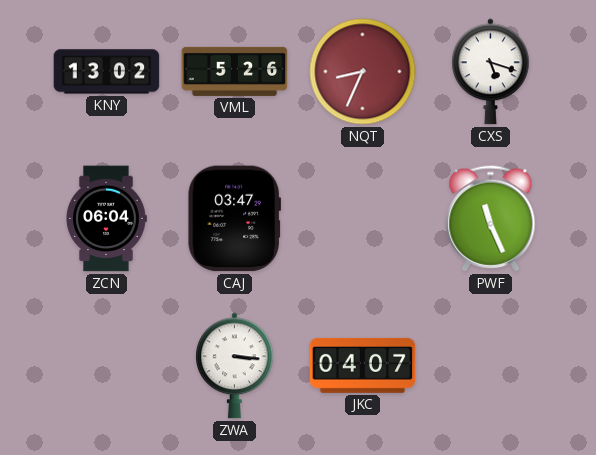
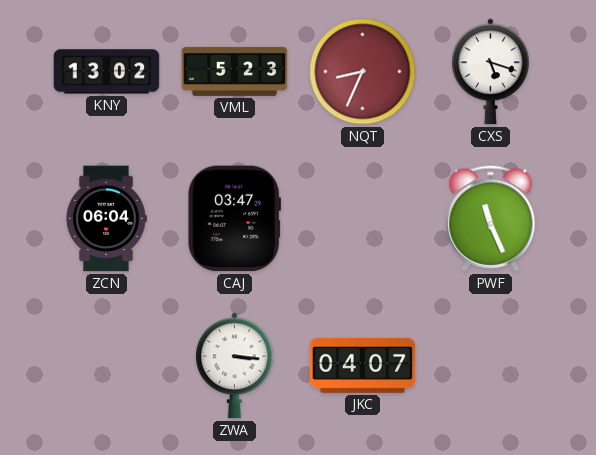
VML: 5:26 -> 5:23
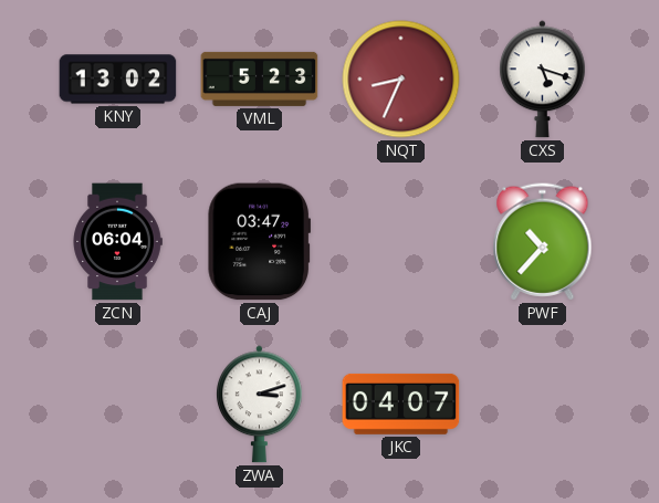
PWF: 11:26 -> 10:37
ZWA: 3:16 -> 3:12
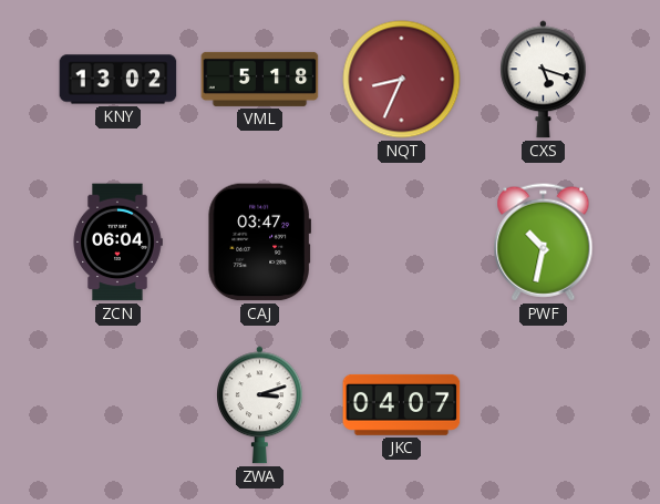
VML: 5:23 -> 5:18
PWF: 10:37 -> 10:32
